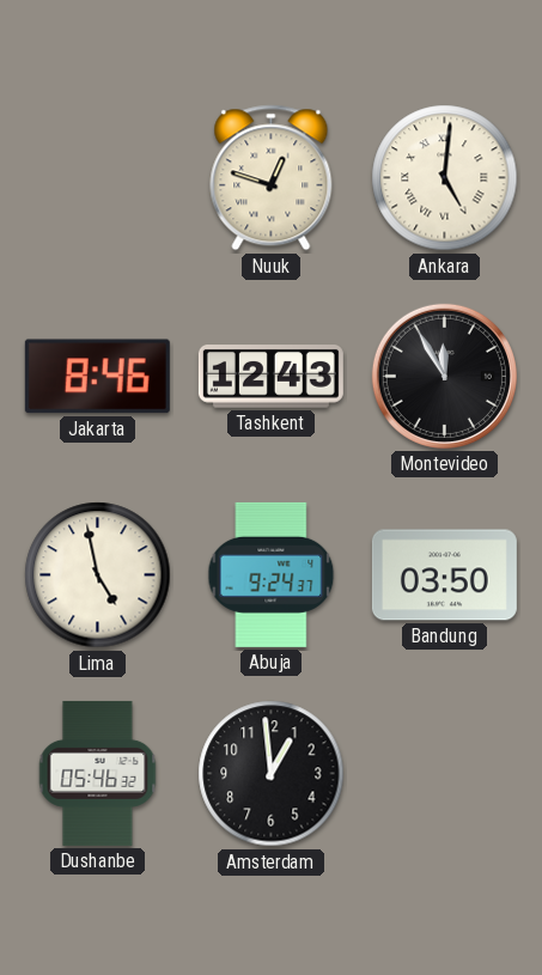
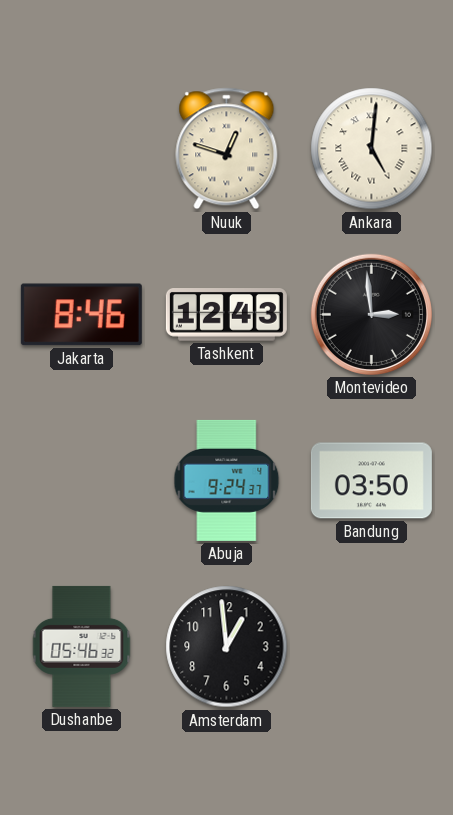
Montevideo: 11:55 -> 2:59
Lima: 4:58 -> none
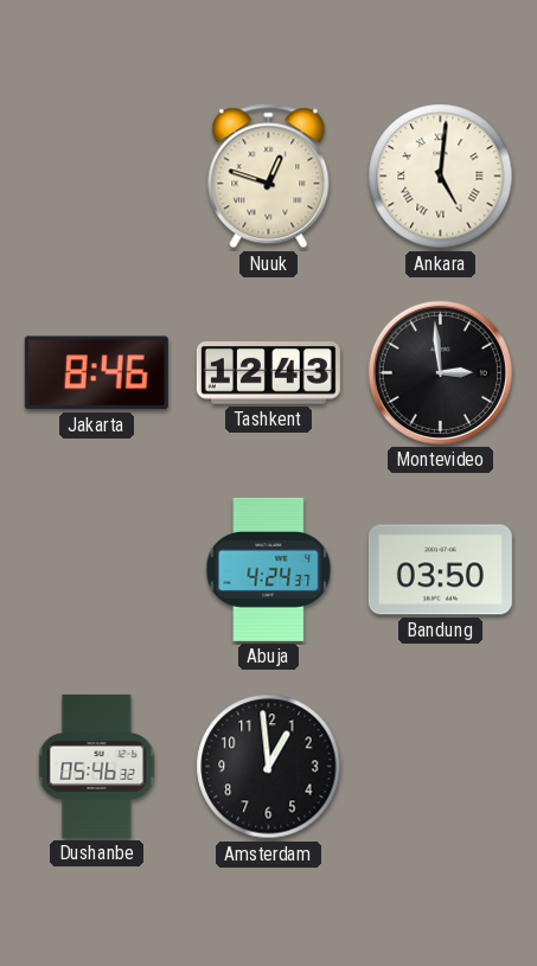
Abuja: 9:24 -> 4:24
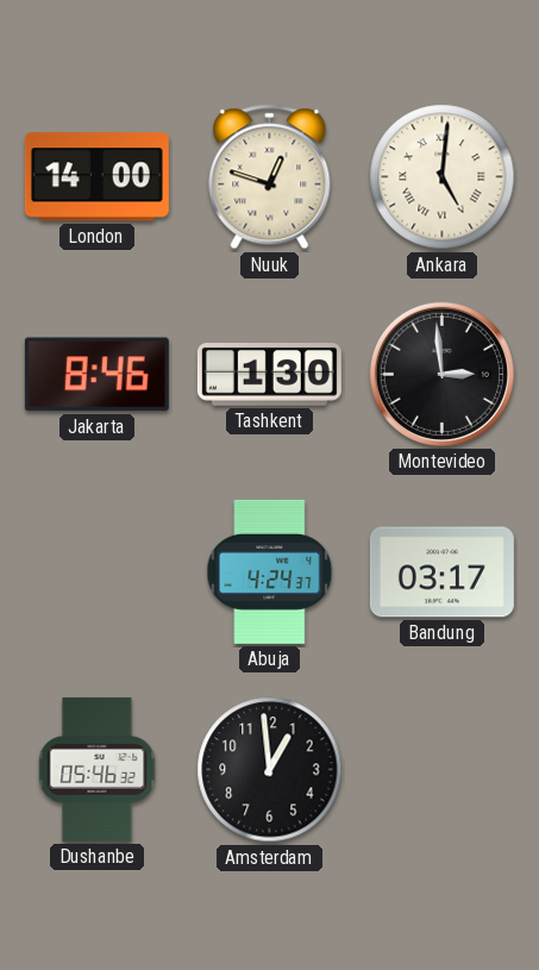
London: none -> 14:00
Tashkent: 12:43 -> 1:30
Bandung: 03:50 -> 03:17
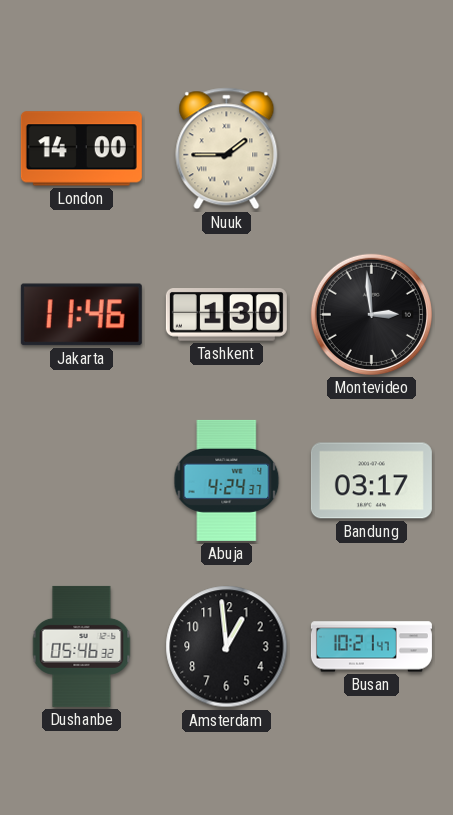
Nuuk: 12:48 -> 1:45
Ankara: 5:01 -> none
Jakarta: 8:46 -> 11:46
Busan: none -> 10:21
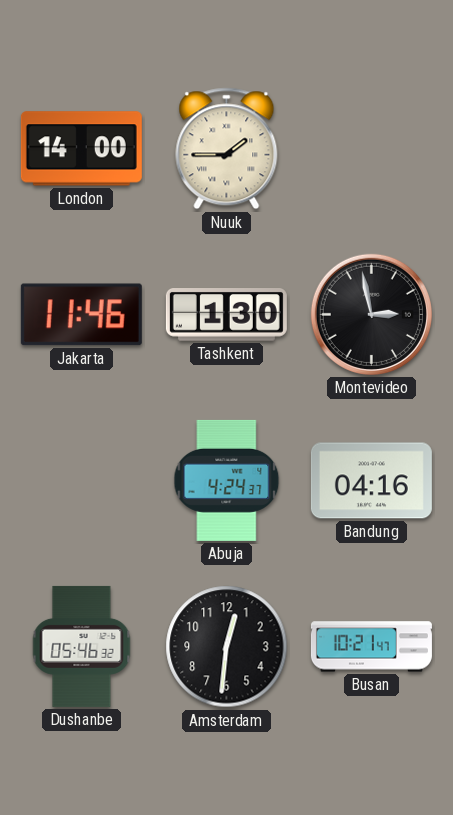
Montevideo: 2:59 -> 2:58
Bandung: 03:17 -> 04:16
Amsterdam: 12:59 -> 12:31
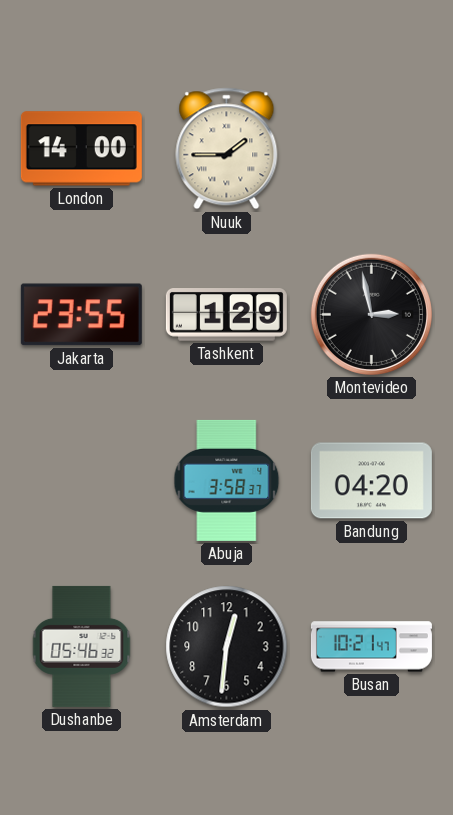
Jakarta: 11:46 -> 23:55
Tashkent: 1:30 -> 1:29
Abuja: 4:24 -> 3:58
Bandung: 04:16 -> 04:20
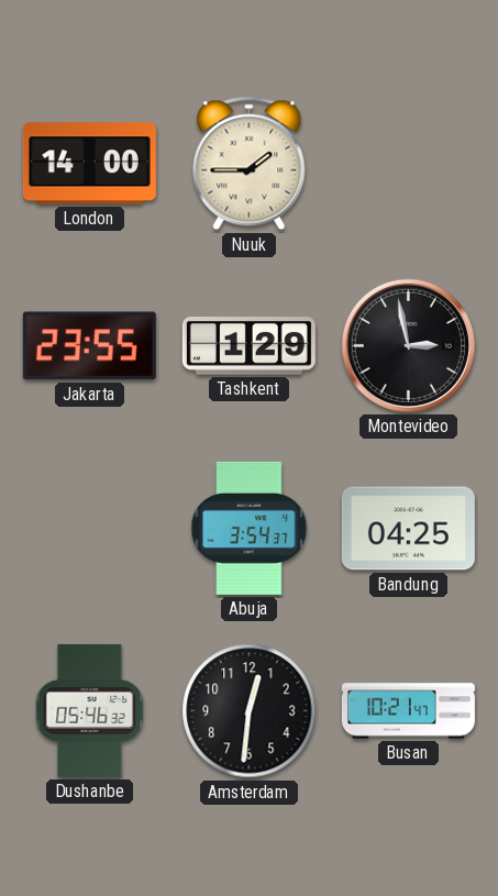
Abuja: 3:58 -> 3:54
Bandung: 04:20 -> 04:25
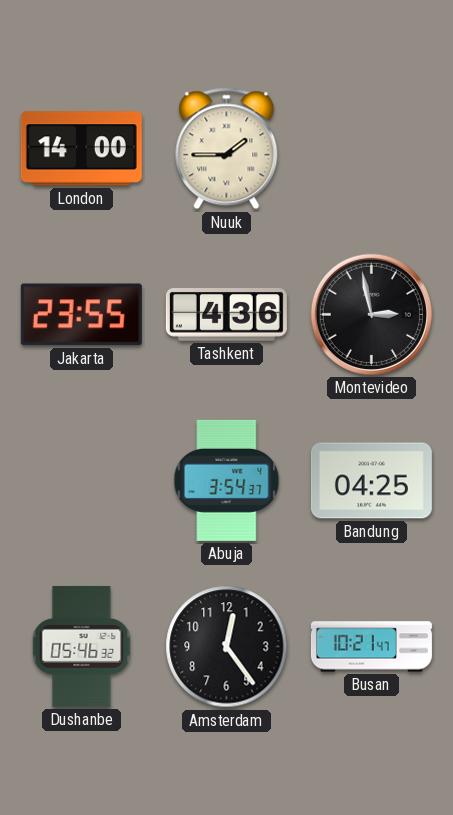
Tashkent: 1:29 -> 4:36
Amsterdam: 12:31 -> 12:24
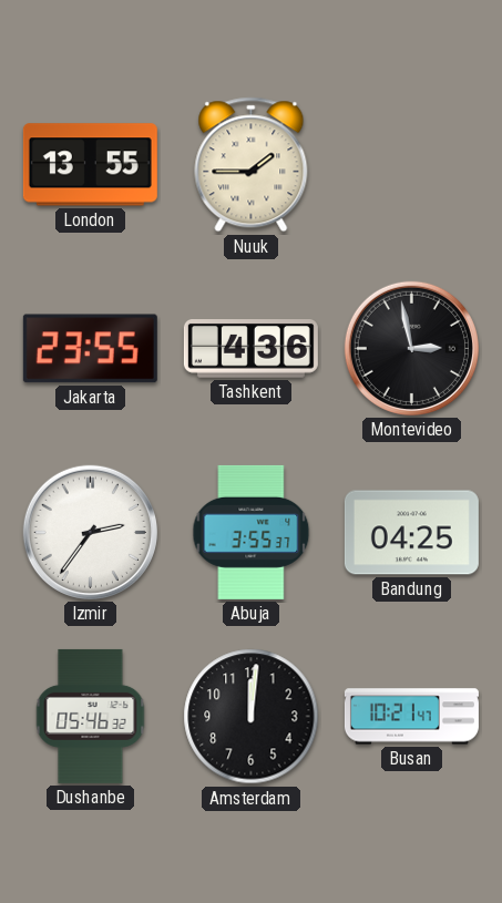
London: 14:00 -> 13:55
Izmir: none -> 2:36
Abuja: 3:54 -> 3:55
Amsterdam: 12:24 -> 12:01
